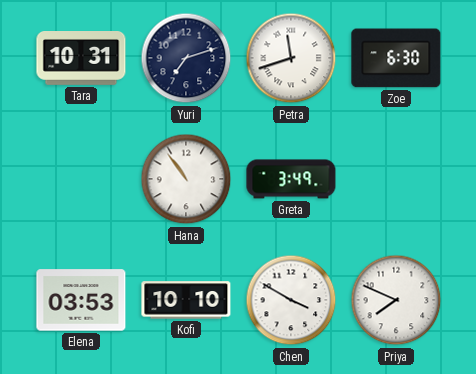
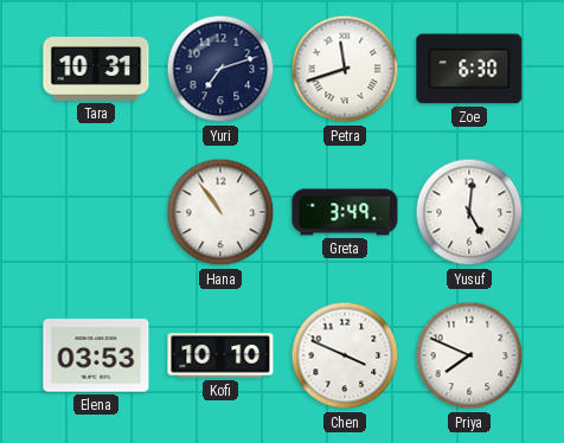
Yusuf: none -> 5:01
Chen: 3:50 -> 3:49
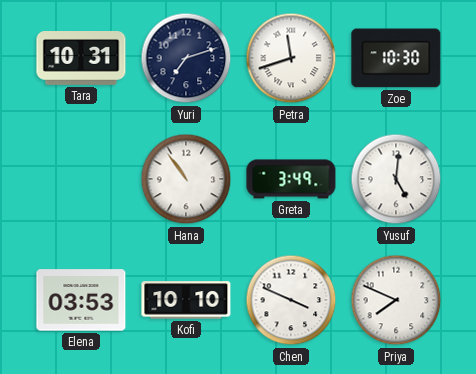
Zoe: 6:30 -> 10:30
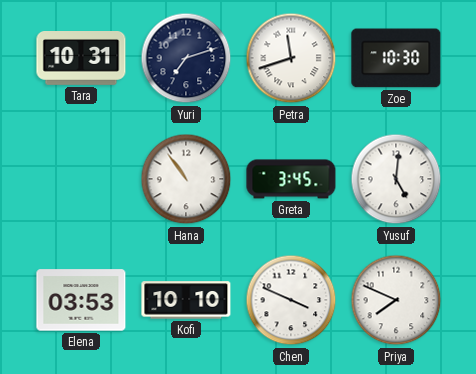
Greta: 3:49 -> 3:45
